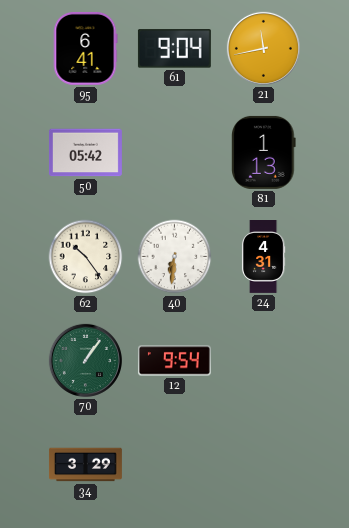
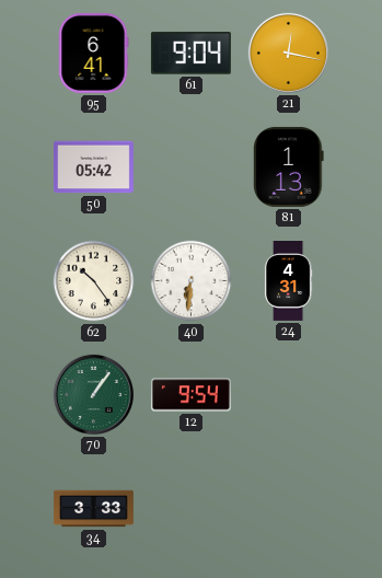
21: 11:43 -> 12:17
34: 3:29 -> 3:33
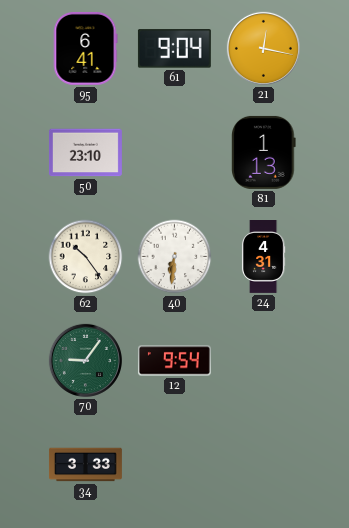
50: 05:42 -> 23:10
70: 1:06 -> 9:06
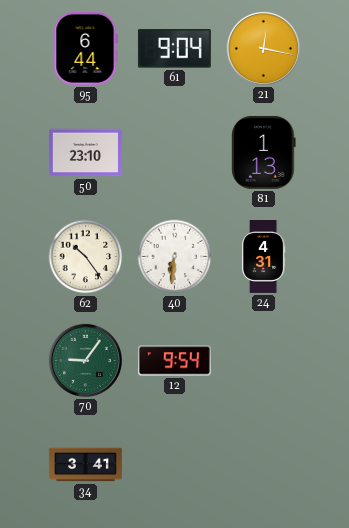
95: 6:41 -> 6:44
34: 3:33 -> 3:41
